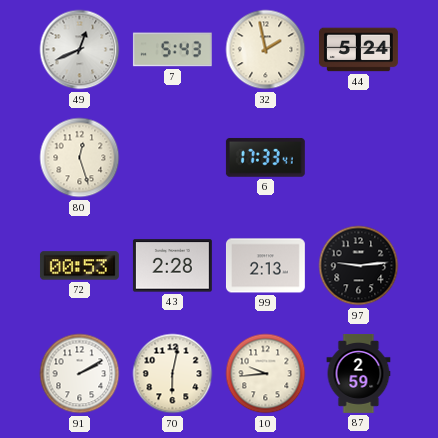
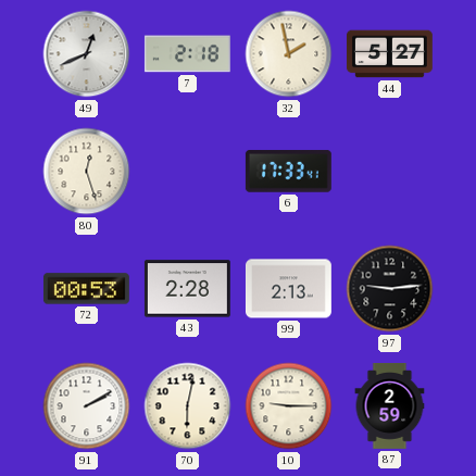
7: 5:43 -> 2:18
44: 5:24 -> 5:27
10: 9:44 -> 9:15
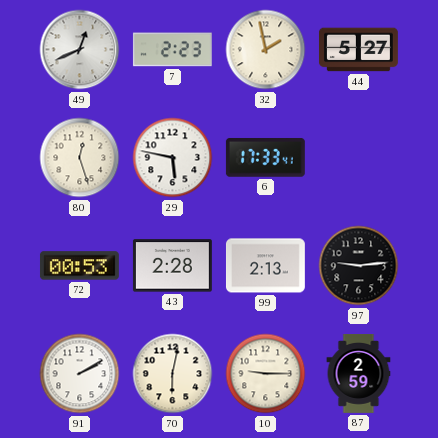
7: 2:18 -> 2:23
29: none -> 5:47
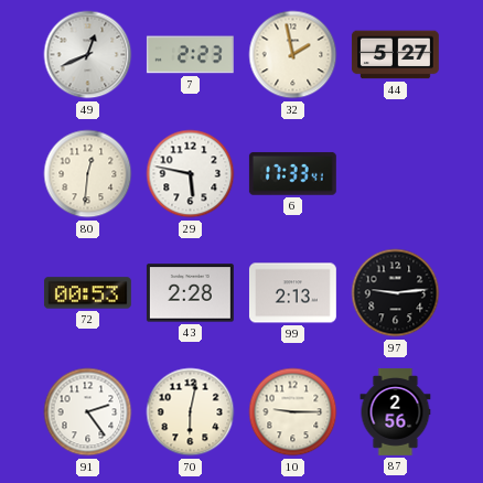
80: 12:27 -> 12:31
91: 2:10 -> 2:24
87: 2:59 -> 2:56
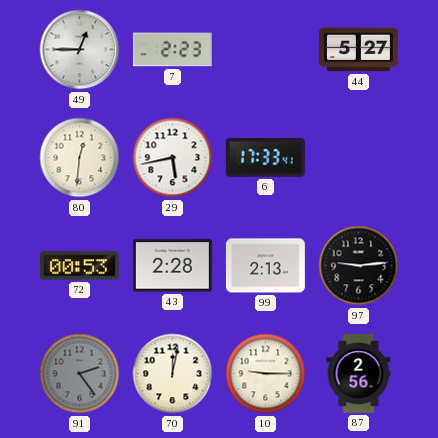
49: 12:41 -> 12:45
32: 1:58 -> none
29: 5:47 -> 5:43
91 dial: white -> grey
70: 6:02 -> 12:02
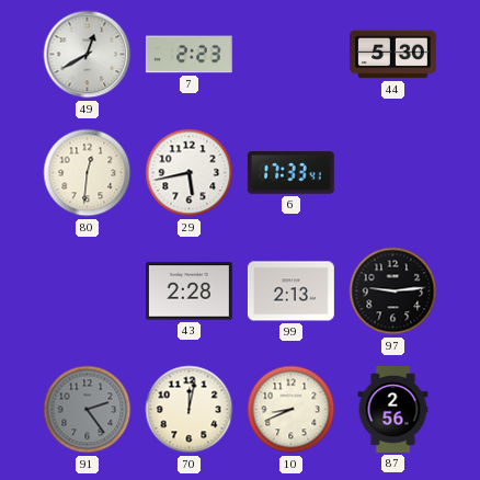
49: 12:45 -> 12:40
44: 5:27 -> 5:30
72: 00:53 -> none
10: 9:15 -> 8:41
